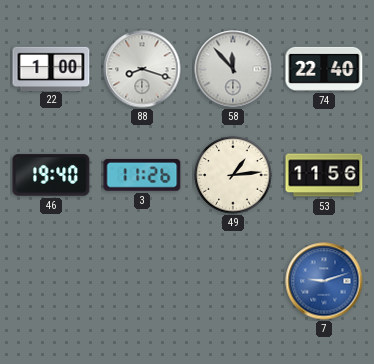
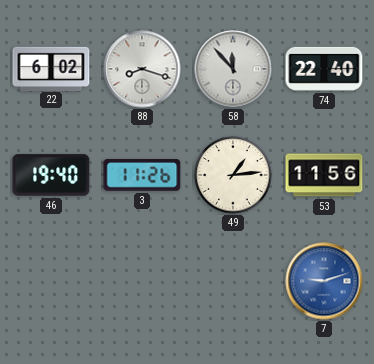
22: 1:00 -> 6:02
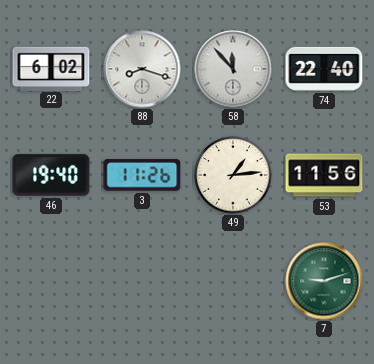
7 dial: blue -> green
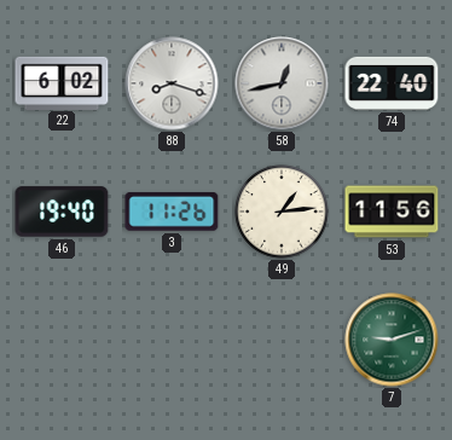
58: 11:53 -> 12:43
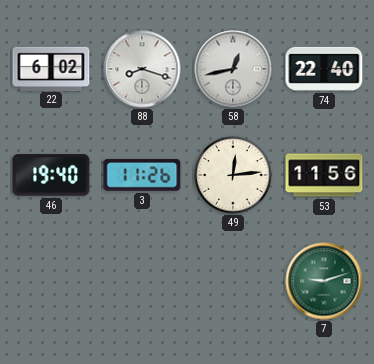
49: 1:14 -> 12:14
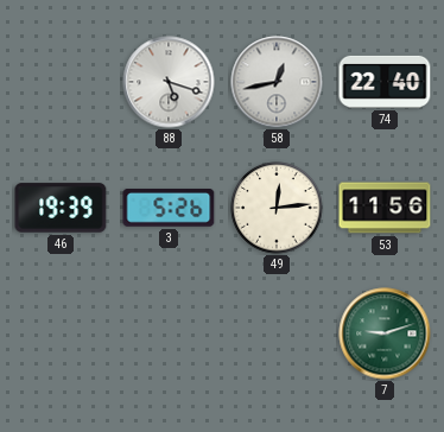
22: 6:02 -> none
88: 8:18 -> 5:18
46: 19:40 -> 19:39
3: 11:26 -> 5:26
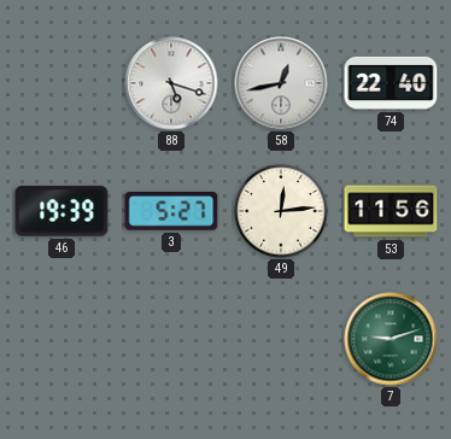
3: 5:26 -> 5:27
